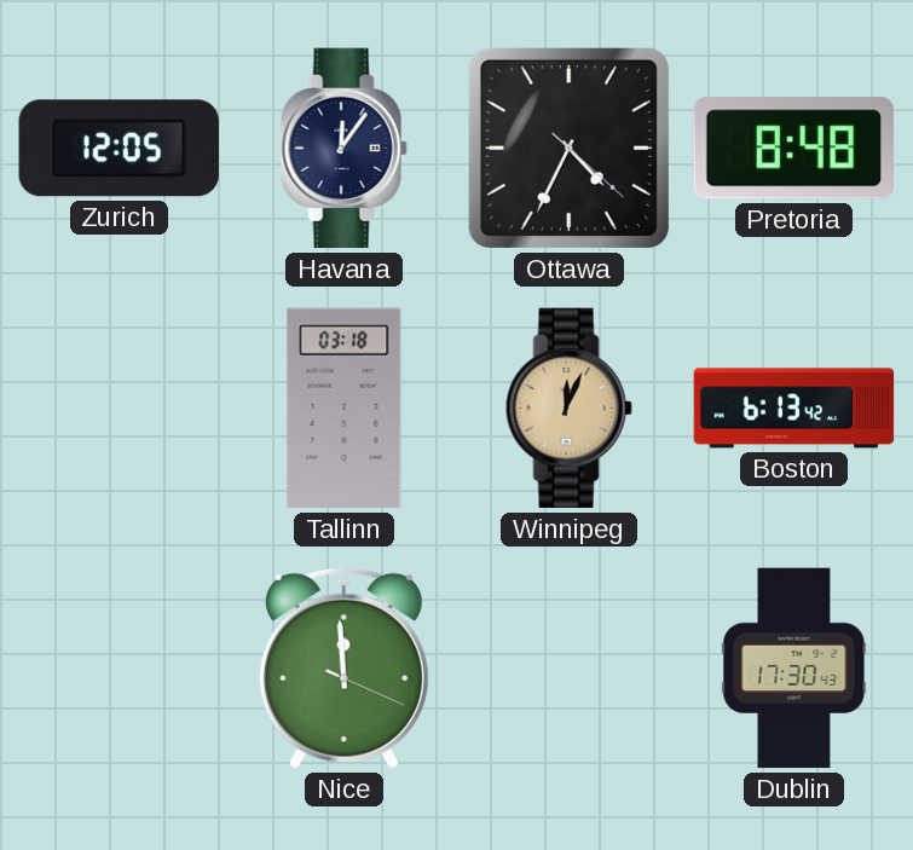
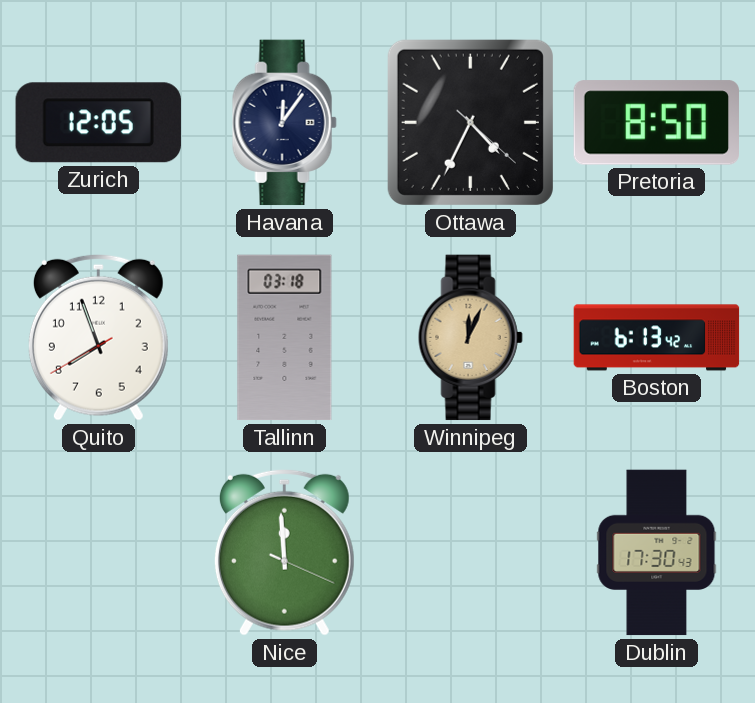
Pretoria: 8:48 -> 8:50
Quito: none -> 7:56
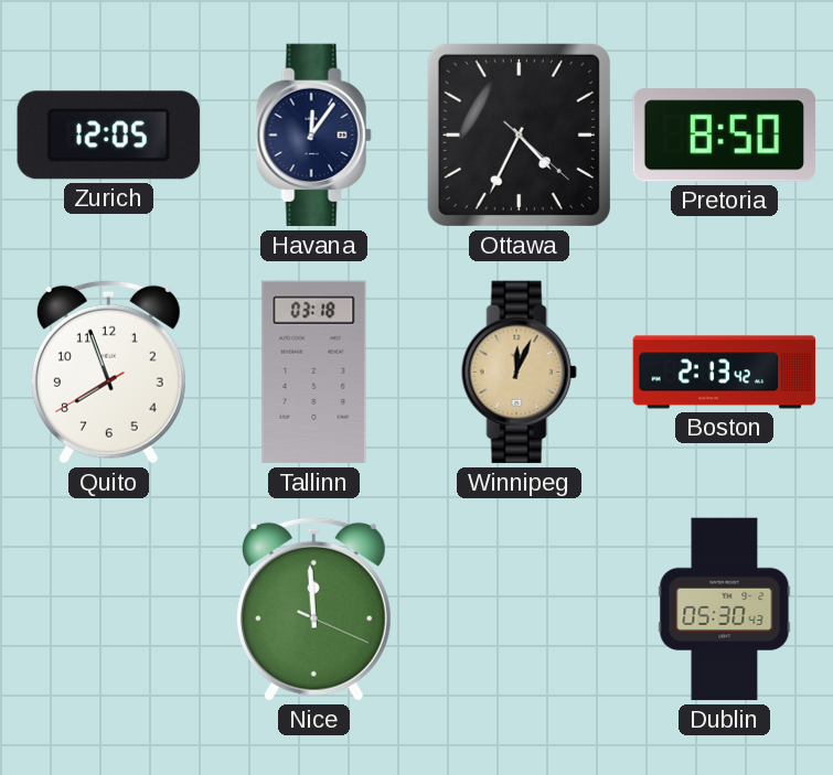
Boston: 6:13 -> 2:13
Dublin: 17:30 -> 05:30
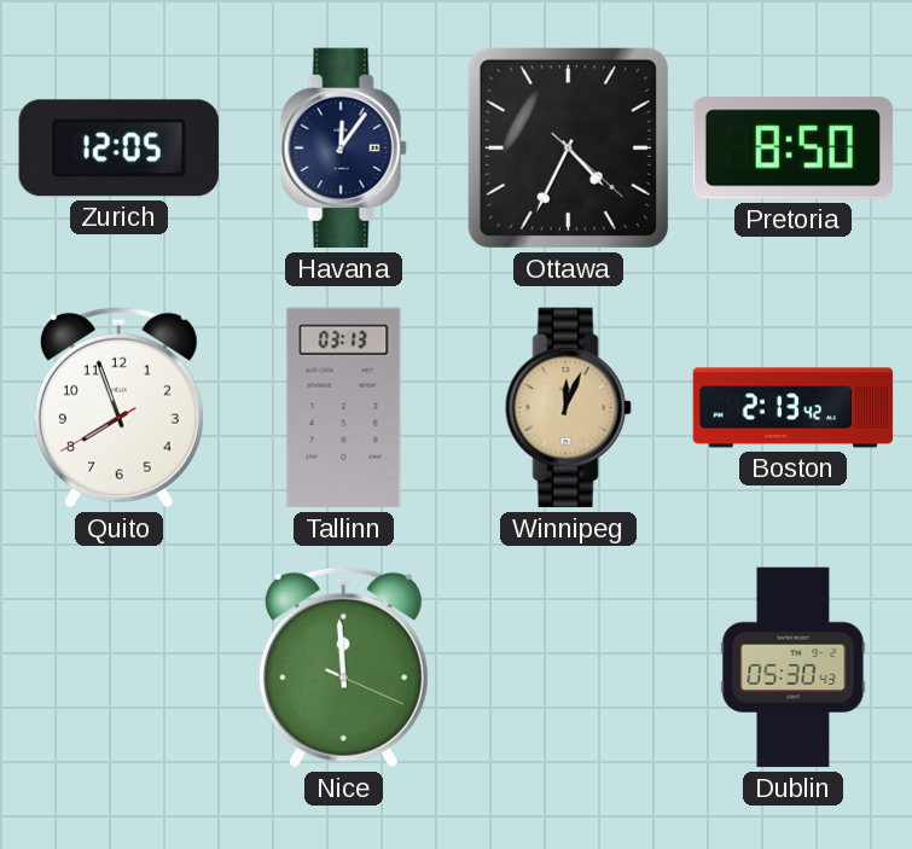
Tallinn: 03:18 -> 03:13
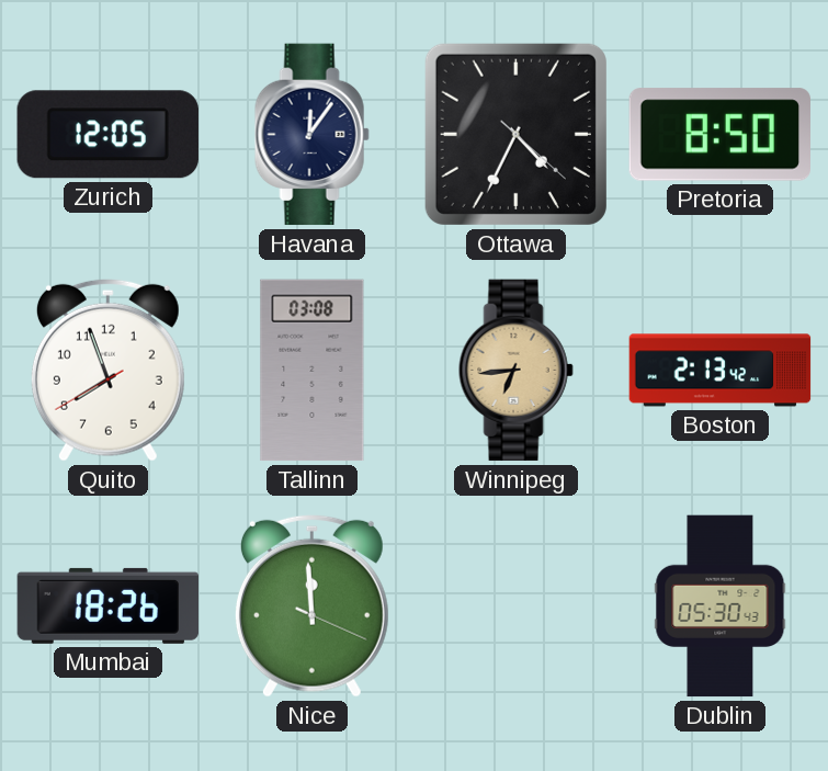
Tallinn: 03:13 -> 03:08
Winnipeg: 12:04 -> 6:44
Mumbai: none -> 18:26
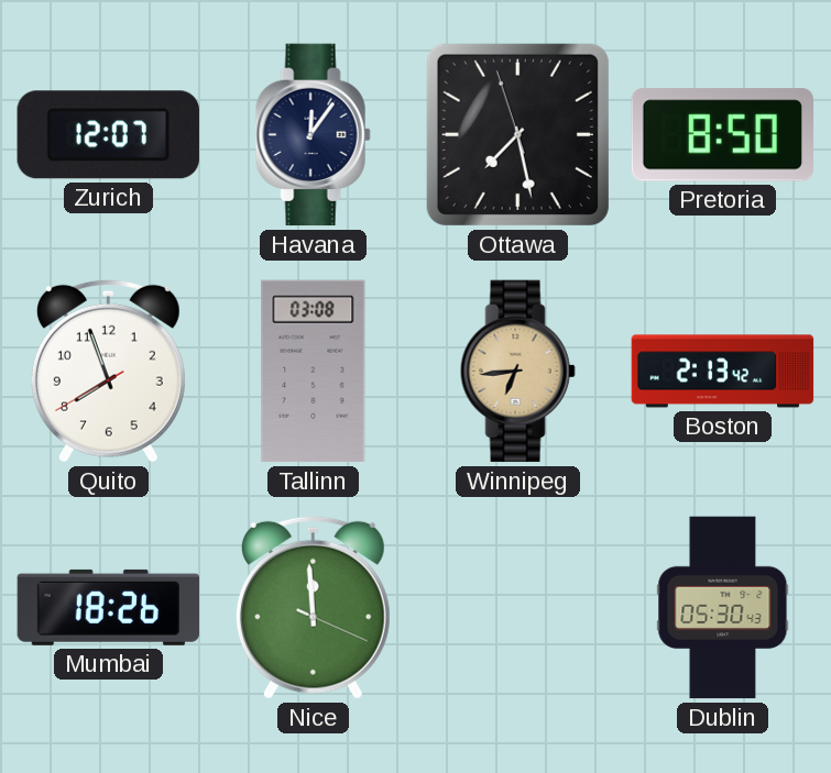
Zurich: 12:05 -> 12:07
Ottawa: 4:34 -> 7:27
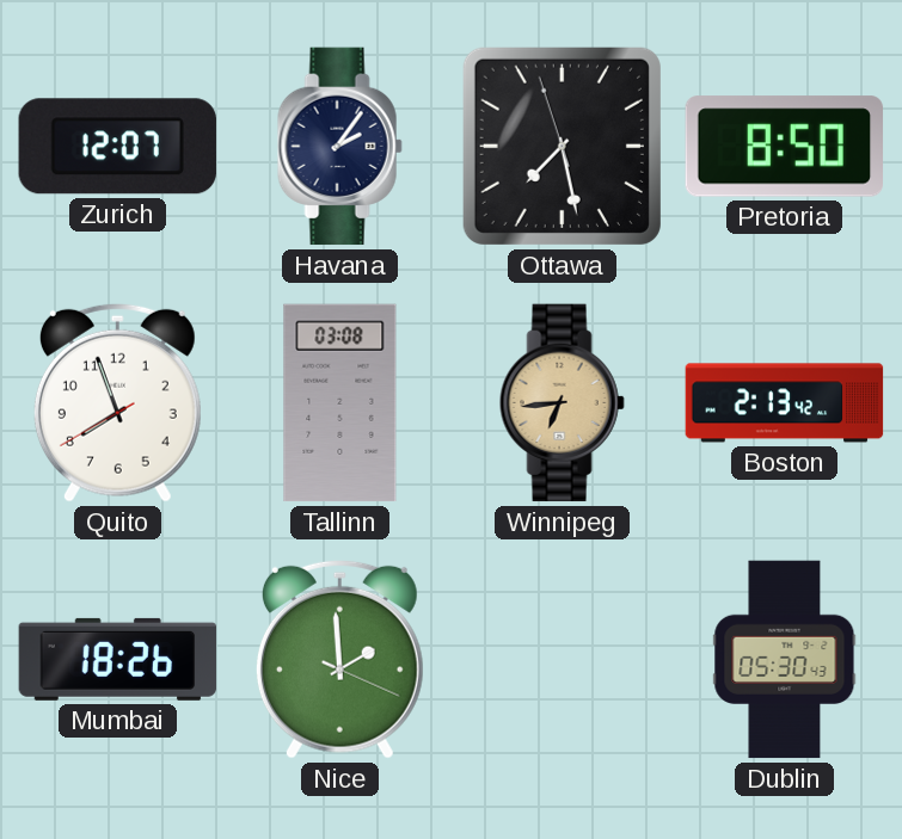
Havana: 12:06 -> 2:06
Nice: 11:59 -> 1:59
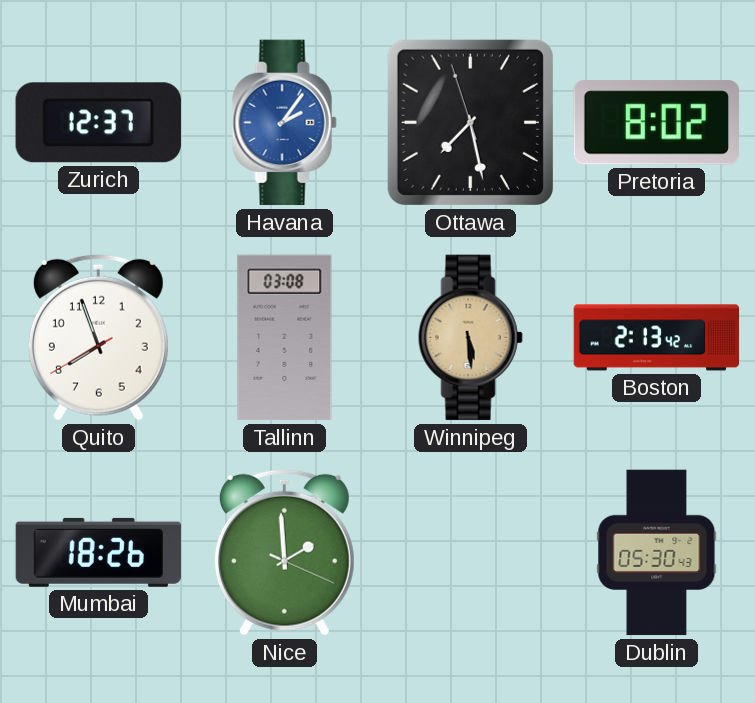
Zurich: 12:07 -> 12:37
Havana dial: navy -> blue
Pretoria: 8:50 -> 8:02
Winnipeg: 6:44 -> 5:29
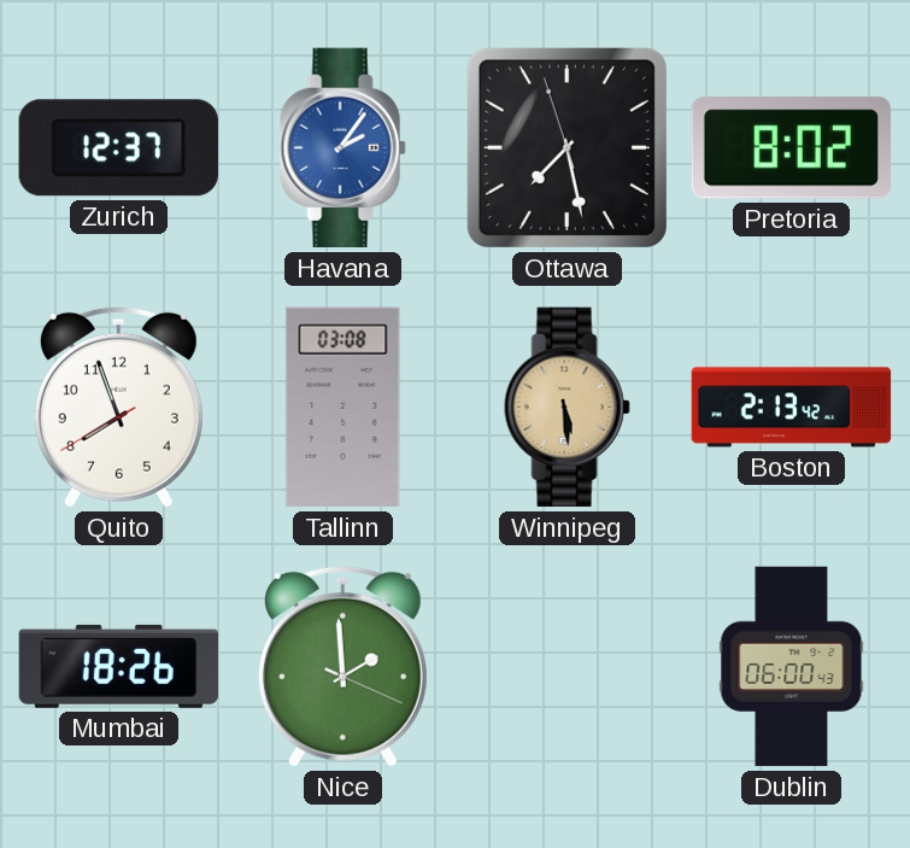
Dublin: 05:30 -> 06:00
